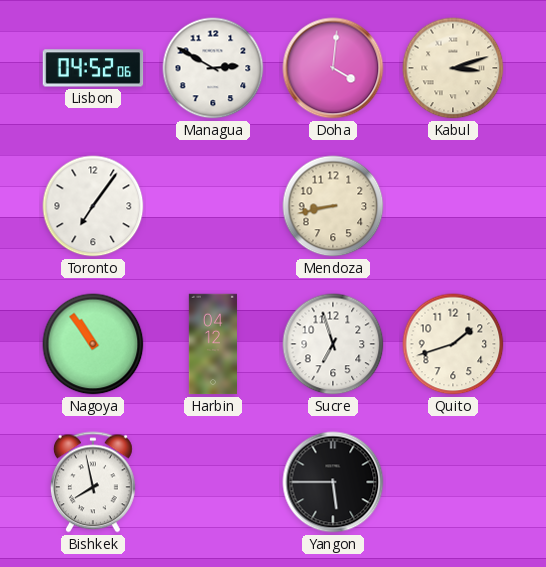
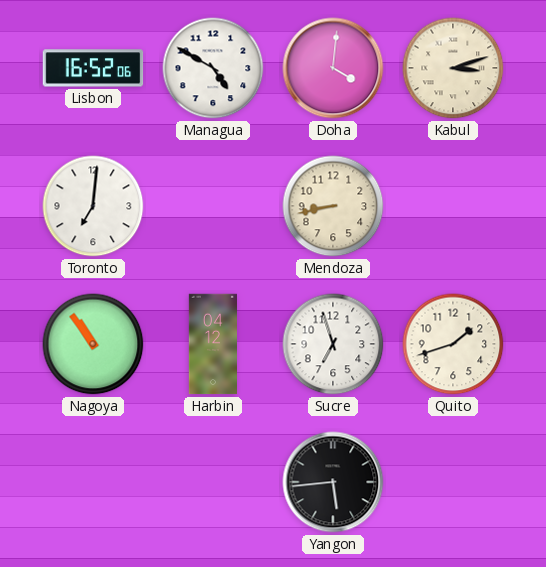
Lisbon: 04:52 -> 16:52
Managua: 2:50 -> 4:50
Toronto: 7:06 -> 7:01
Bishkek: 7:58 -> none
Yangon: 5:45 -> 5:44
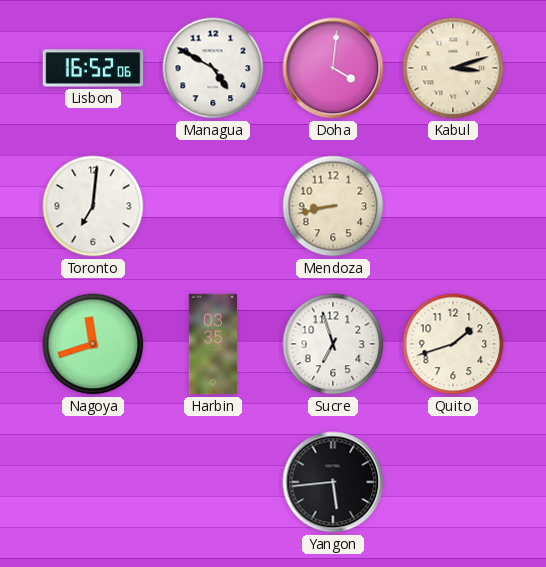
Nagoya: 10:54 -> 11:42
Harbin: 04:12 -> 03:35
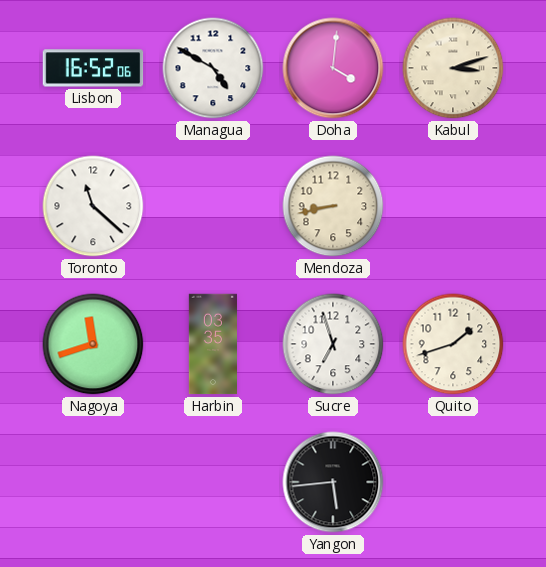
Toronto: 7:01 -> 11:22
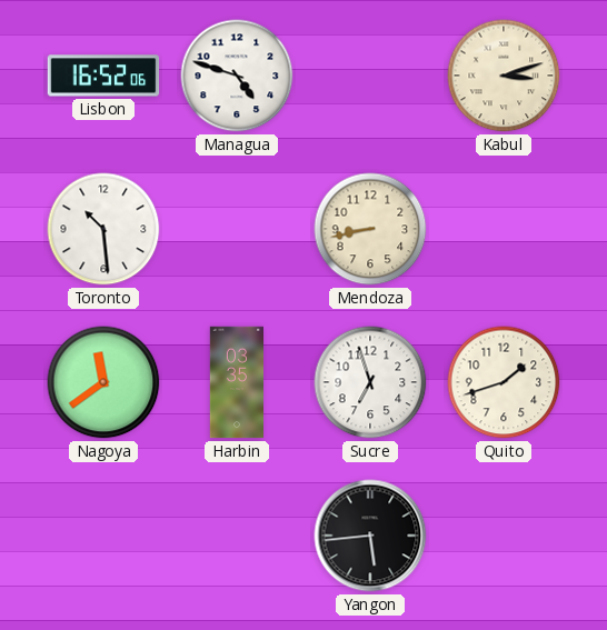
Managua: 4:50 -> 4:48
Doha: 4:01 -> none
Toronto: 11:22 -> 10:29
Nagoya: 11:42 -> 11:39
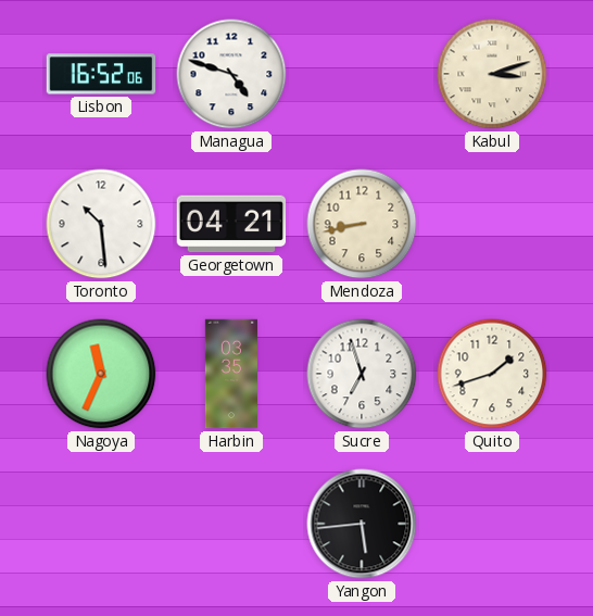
Georgetown: none -> 04:21
Nagoya: 11:39 -> 11:34
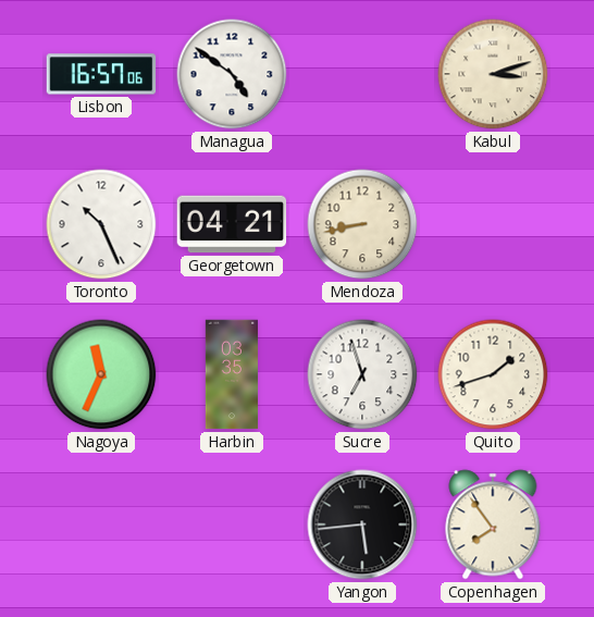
Lisbon: 16:52 -> 16:57
Managua: 4:48 -> 4:51
Toronto: 10:29 -> 10:26
Copenhagen: none -> 7:54
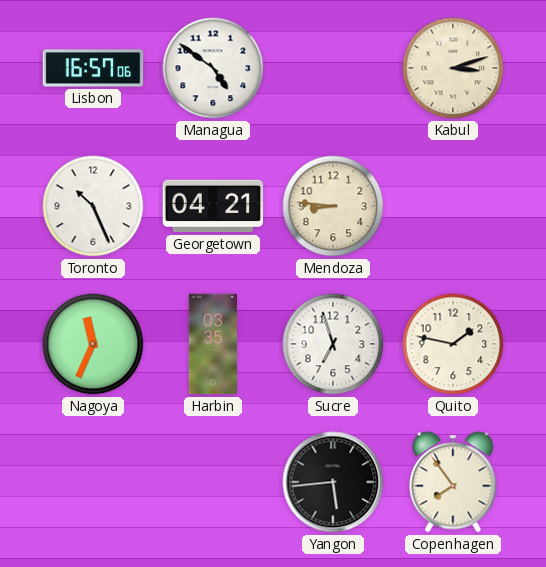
Mendoza: 8:43 -> 8:46
Quito: 1:42 -> 1:47
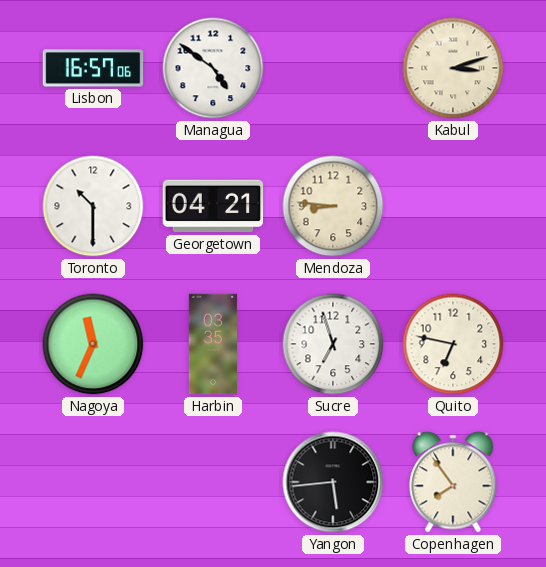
Toronto: 10:26 -> 10:30
Quito: 1:47 -> 6:47
